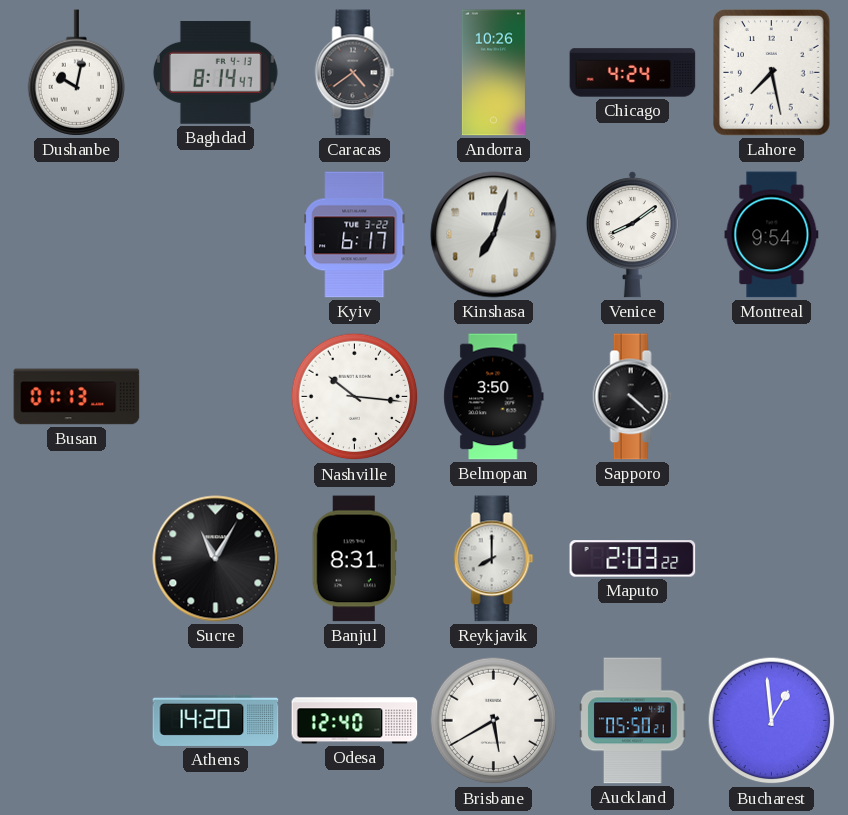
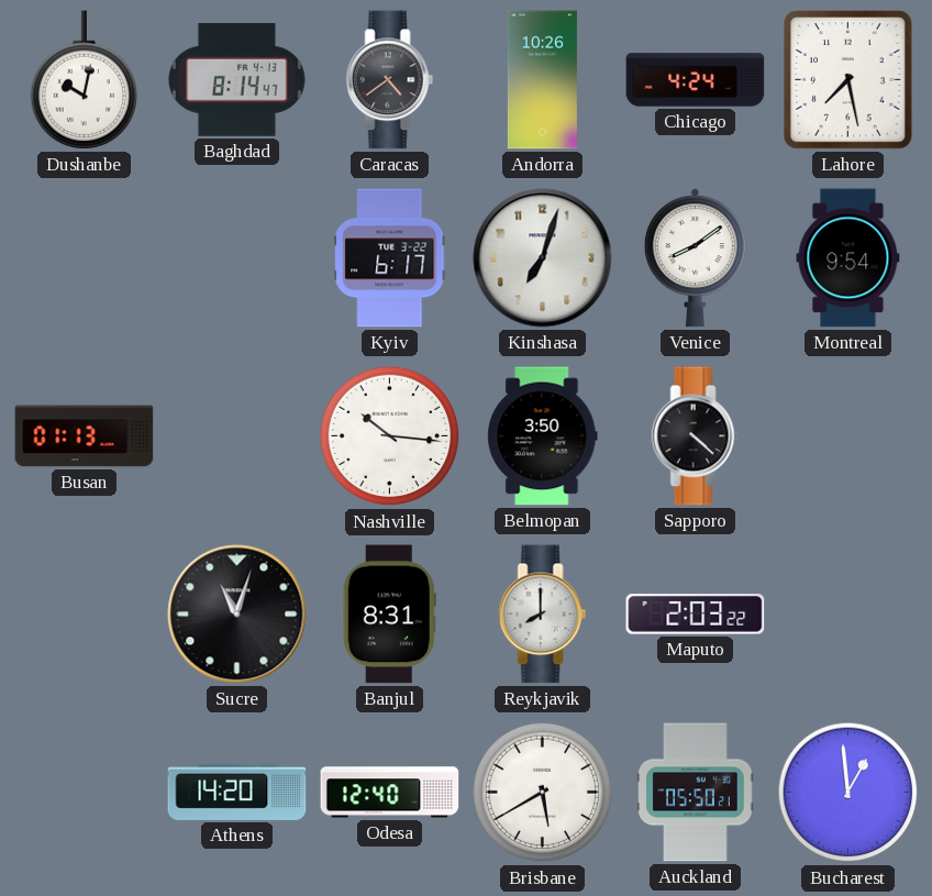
Sucre: 11:05 -> 11:03
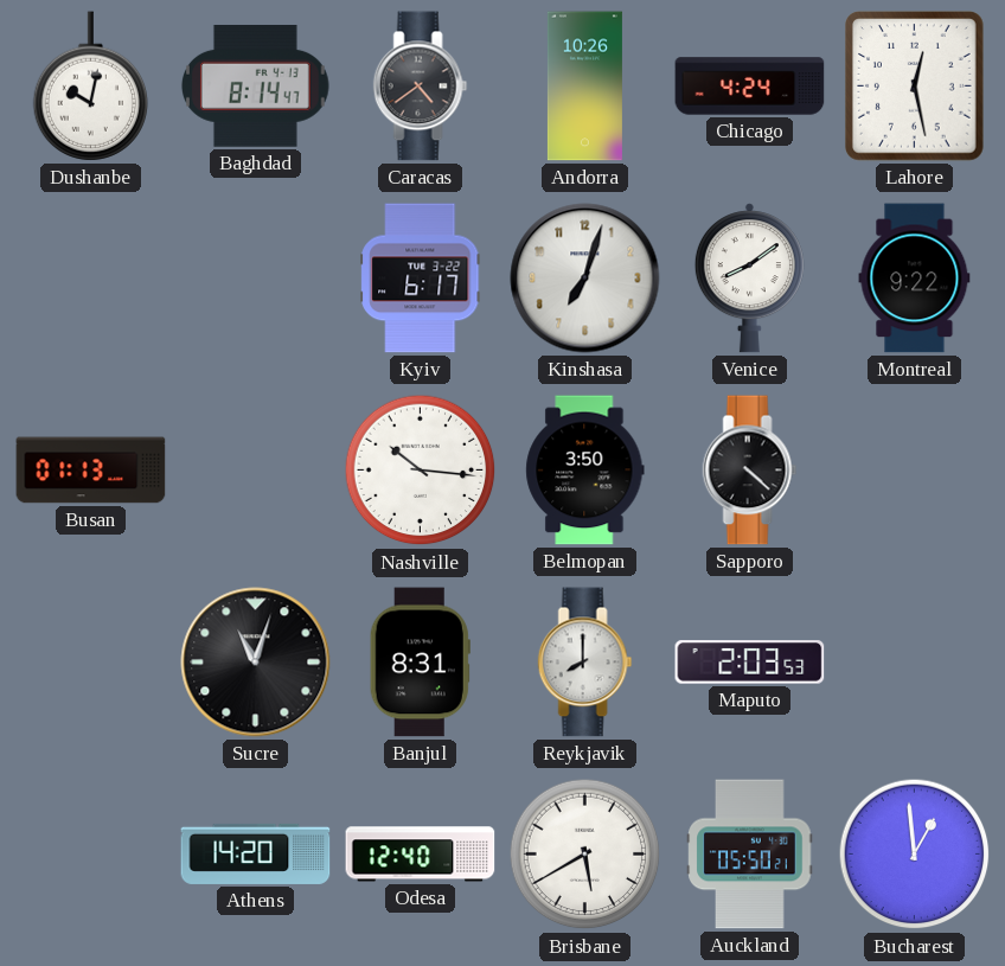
Lahore: 7:28 -> 12:28
Montreal: 9:54 -> 9:22
Maputo: 2:03:22 -> 2:03:53
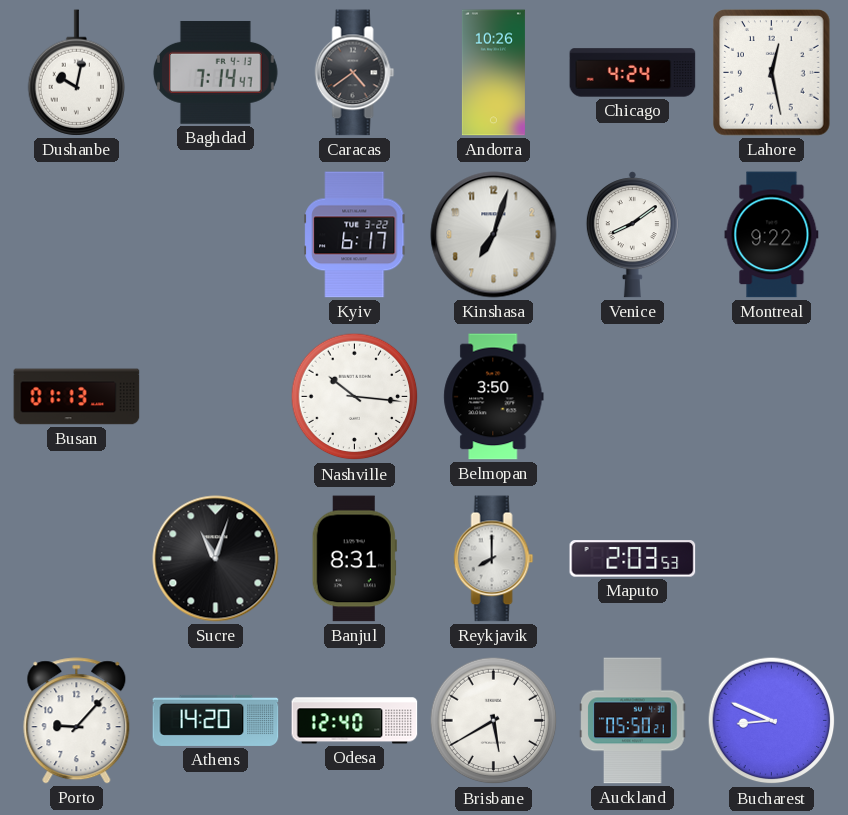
Baghdad: 8:14 -> 7:14
Sapporo: 4:22 -> none
Porto: none -> 9:07
Bucharest: 12:59 -> 8:49
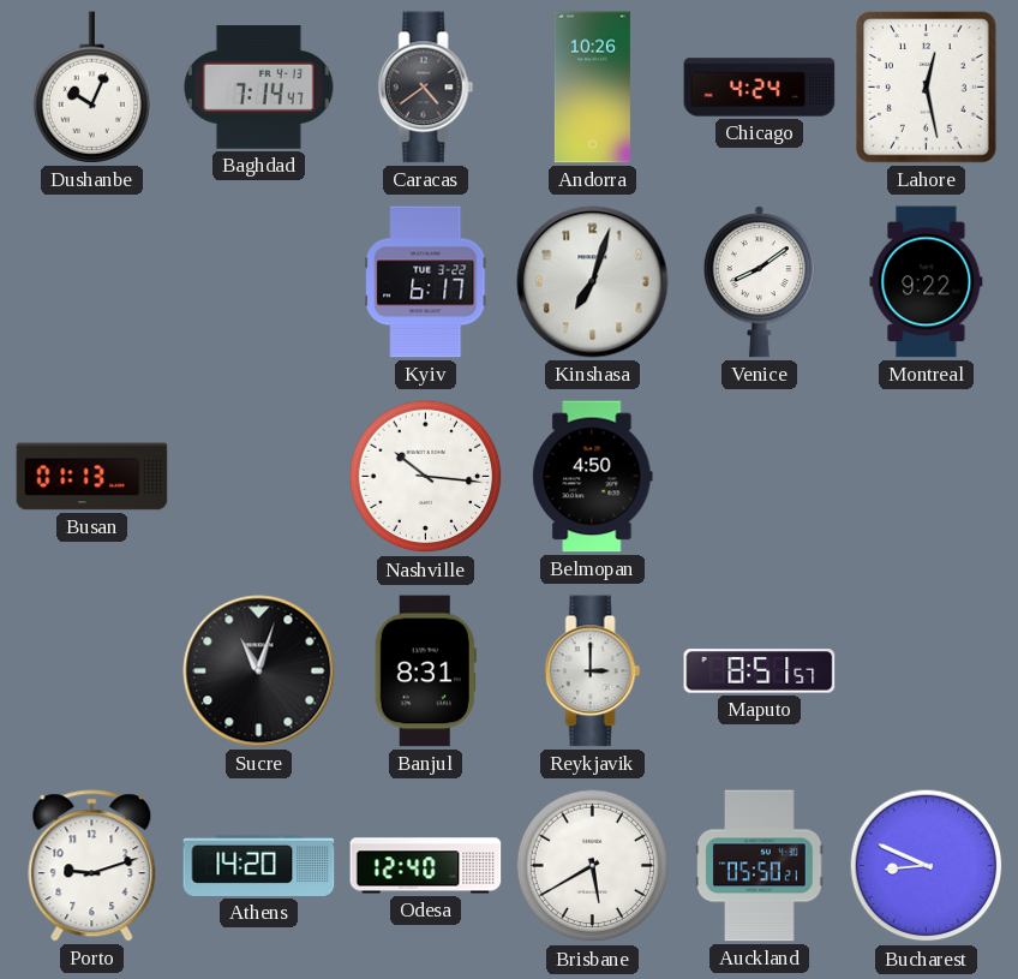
Dushanbe: 10:02 -> 10:04
Belmopan: 3:50 -> 4:50
Reykjavik: 8:00 -> 3:00
Maputo: 2:03 -> 8:51
Porto: 9:07 -> 9:12
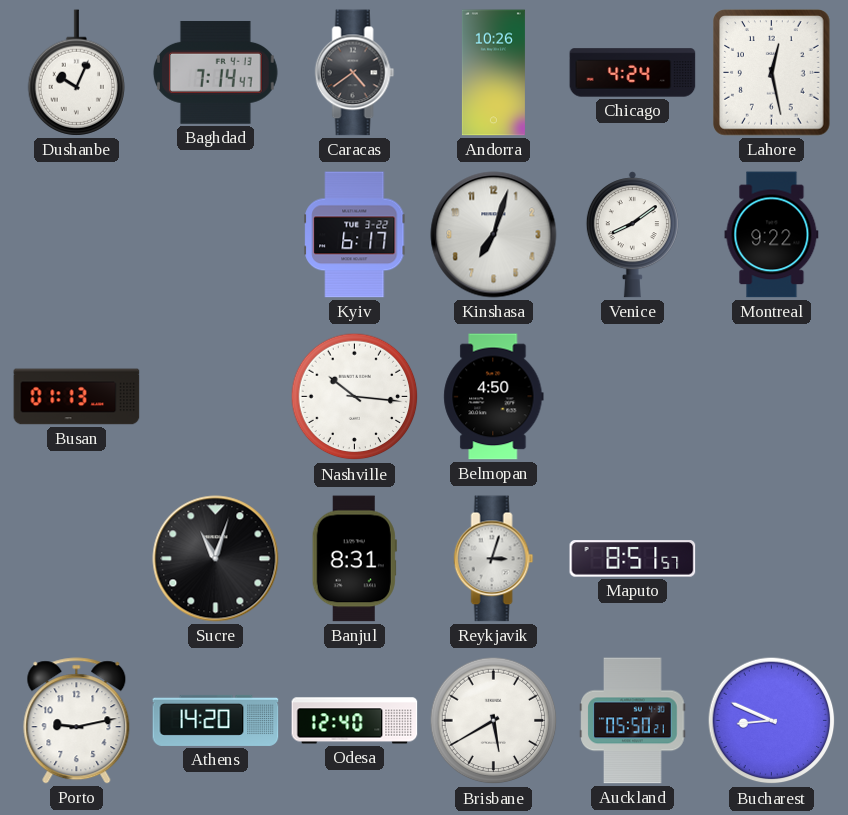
Reykjavik: 3:00 -> 3:03
Porto: 9:12 -> 9:13
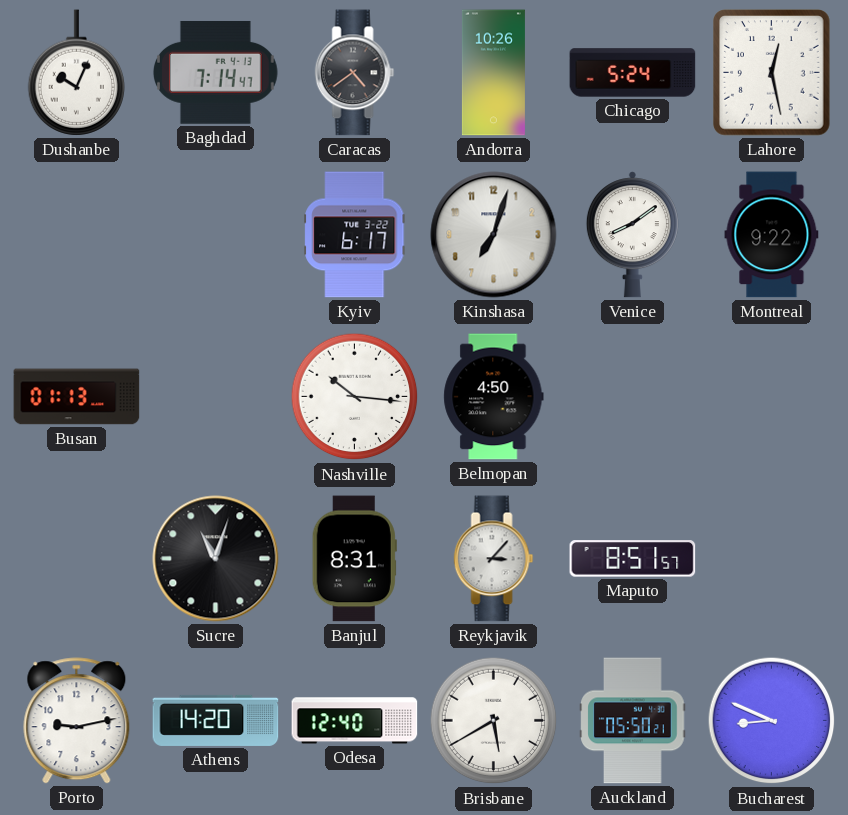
Chicago: 4:24 -> 5:24
Reykjavik: 3:03 -> 3:07
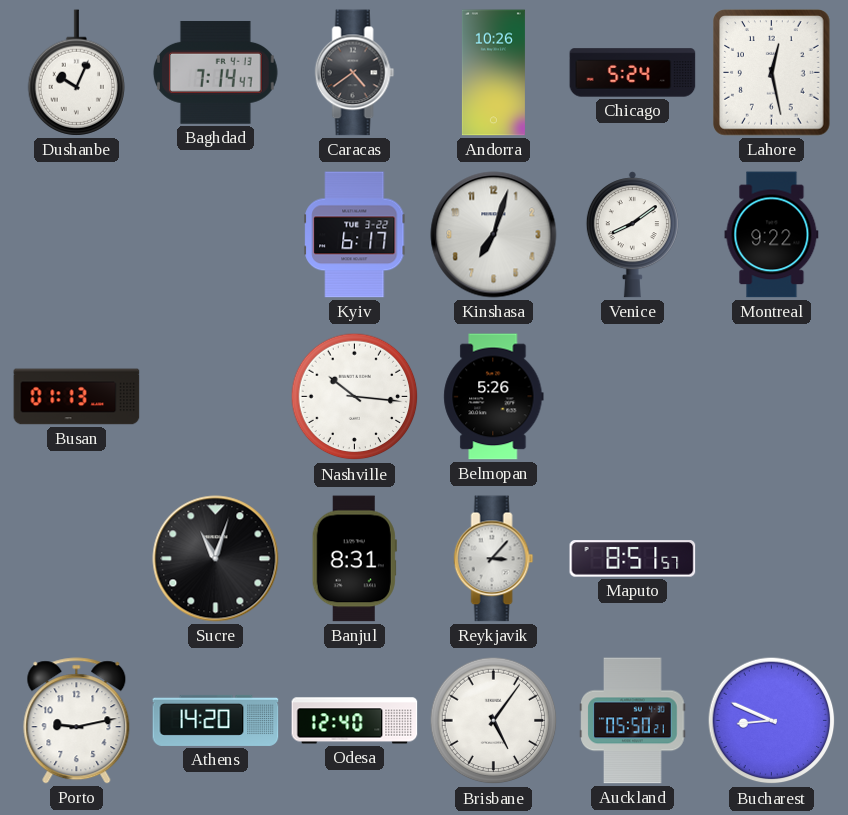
Belmopan: 4:50 -> 5:26
Brisbane: 5:40 -> 5:06
